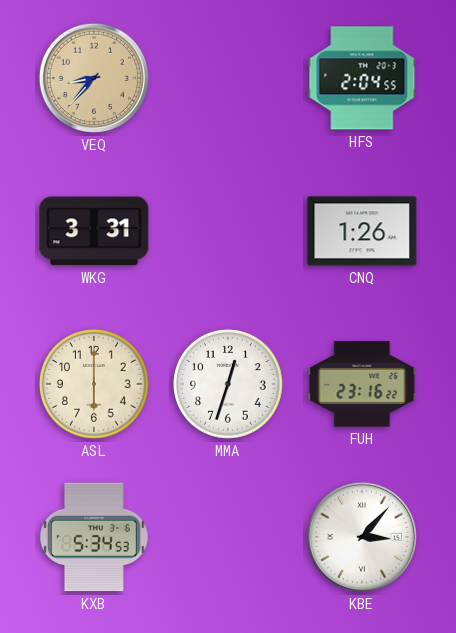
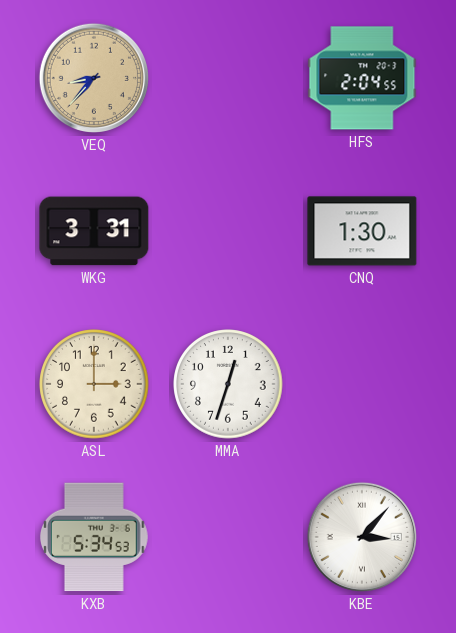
CNQ: 1:26 -> 1:30
ASL: 6:00 -> 3:00
FUH: 23:16 -> none
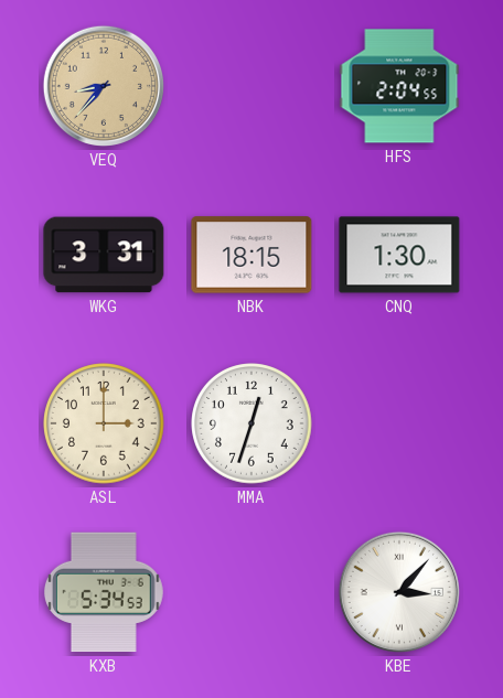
NBK: none -> 18:15
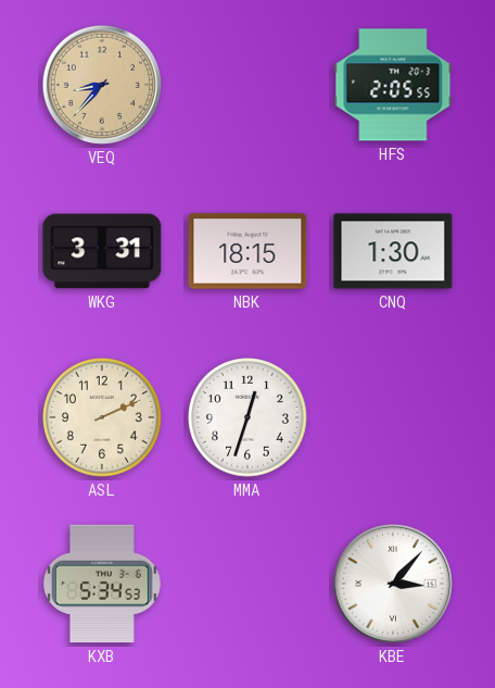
HFS: 2:04 -> 2:05
ASL: 3:00 -> 2:11
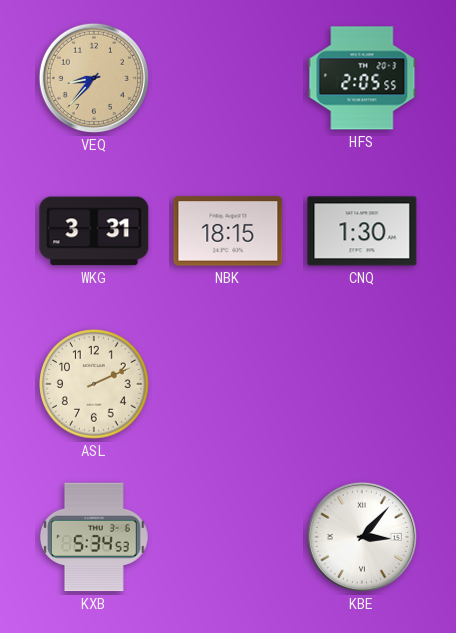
MMA: 12:33 -> none
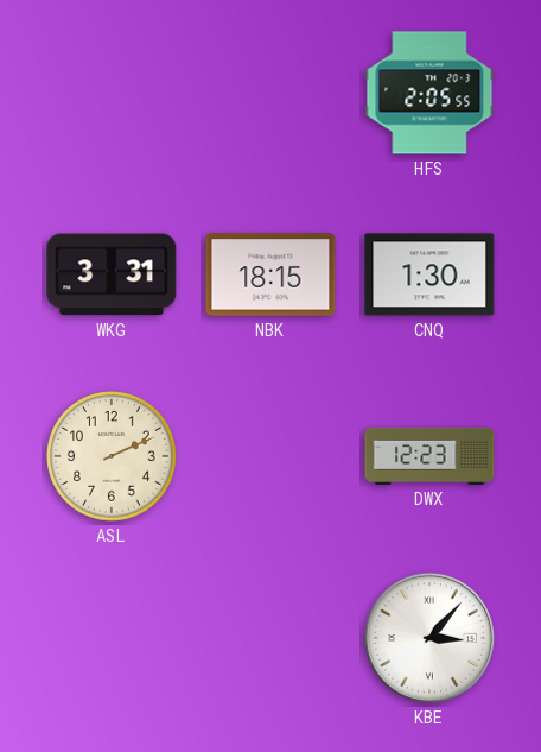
VEQ: 8:37 -> none
DWX: none -> 12:23
KXB: 5:34 -> none
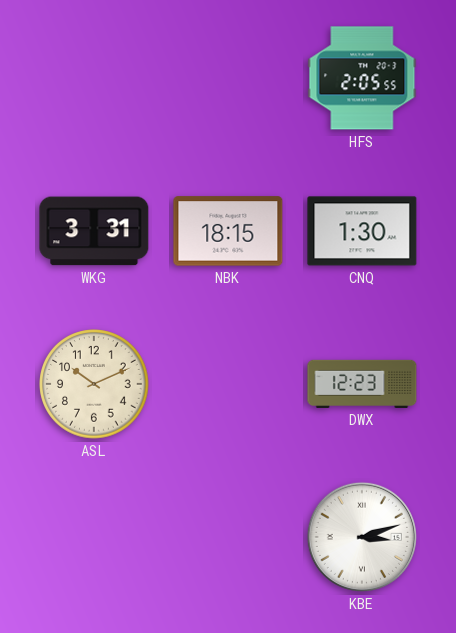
ASL: 2:11 -> 10:11
KBE: 3:07 -> 3:12
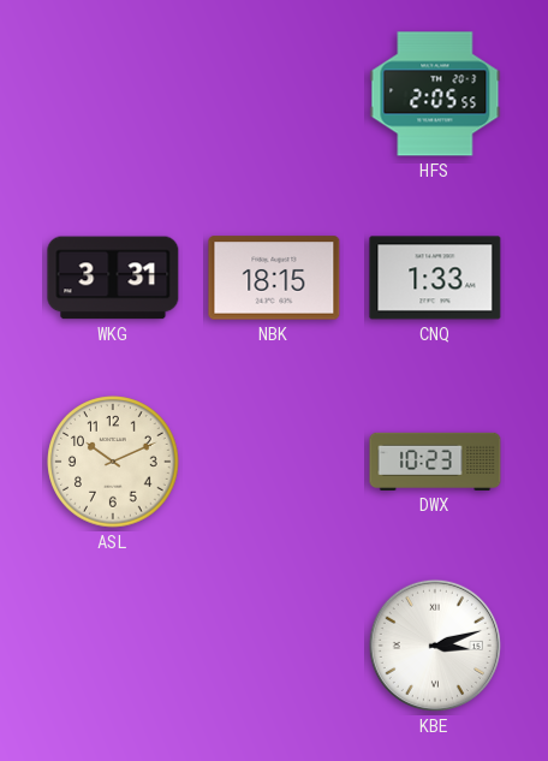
CNQ: 1:30 -> 1:33
DWX: 12:23 -> 10:23
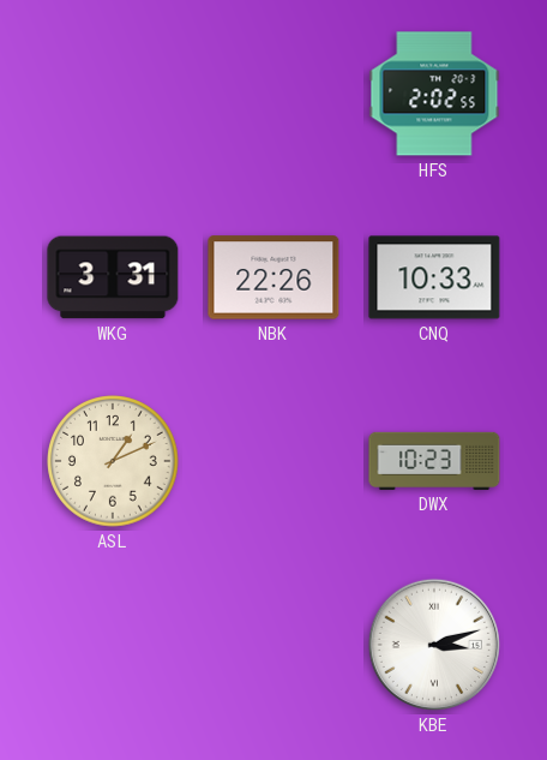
HFS: 2:05 -> 2:02
NBK: 18:15 -> 22:26
CNQ: 1:33 -> 10:33
ASL: 10:11 -> 1:11
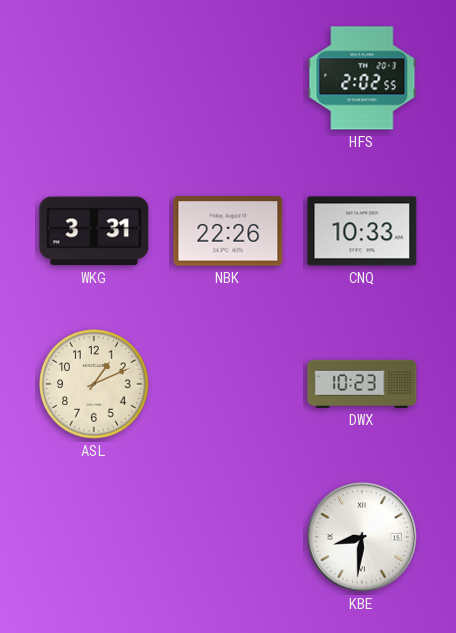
KBE: 3:12 -> 8:31
